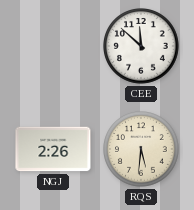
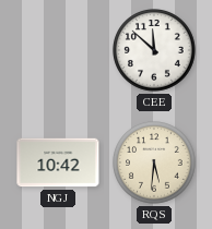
NGJ: 2:26 -> 10:42
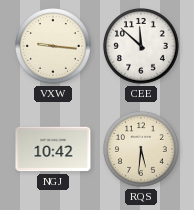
VXW: none -> 9:16
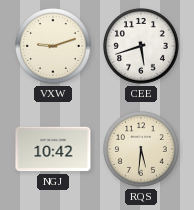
VXW: 9:16 -> 9:12
CEE: 11:52 -> 5:42
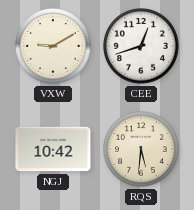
VXW: 9:12 -> 9:10
CEE: 5:42 -> 12:42
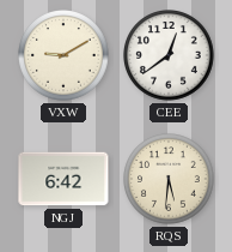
CEE: 12:42 -> 12:39
NGJ: 10:42 -> 6:42
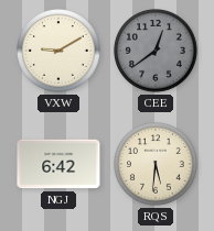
CEE dial: white -> grey
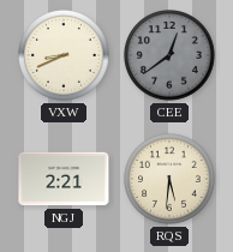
VXW: 9:10 -> 8:41
NGJ: 6:42 -> 2:21
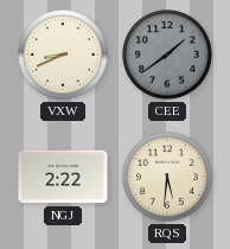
CEE: 12:39 -> 1:39
NGJ: 2:21 -> 2:22
